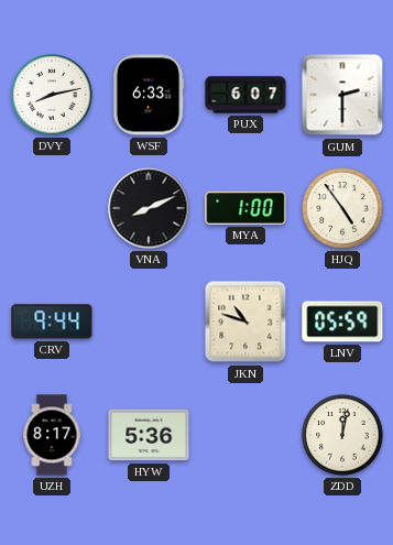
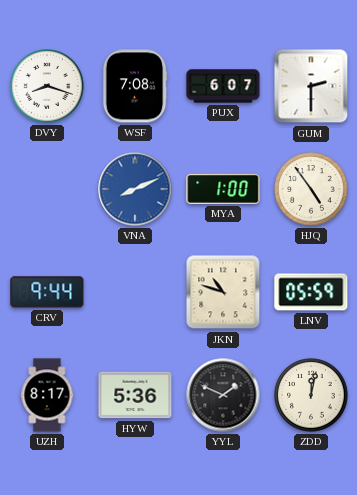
DVY: 8:13 -> 8:18
WSF: 6:33 -> 7:08
VNA dial: black -> blue
YYL: none -> 1:49
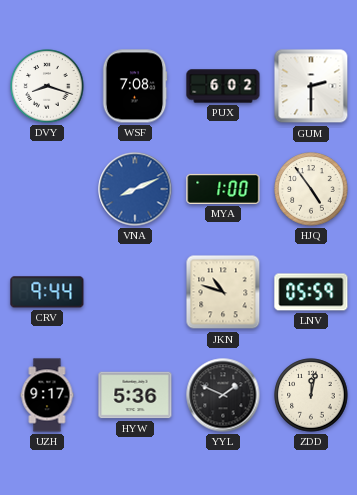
PUX: 6:07 -> 6:02
UZH: 8:17 -> 9:17
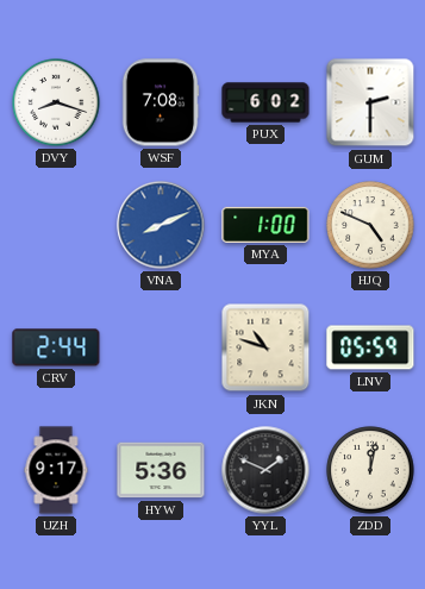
HJQ: 4:54 -> 4:49
CRV: 9:44 -> 2:44
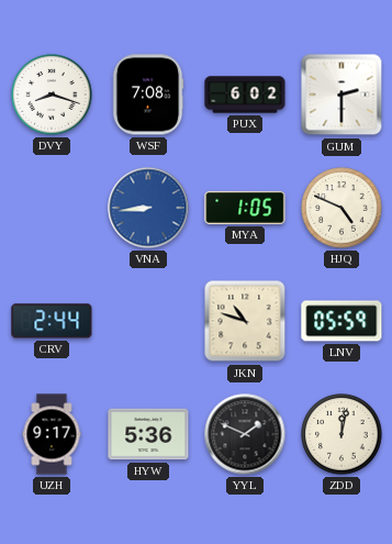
VNA: 8:11 -> 8:44
MYA: 1:00 -> 1:05
